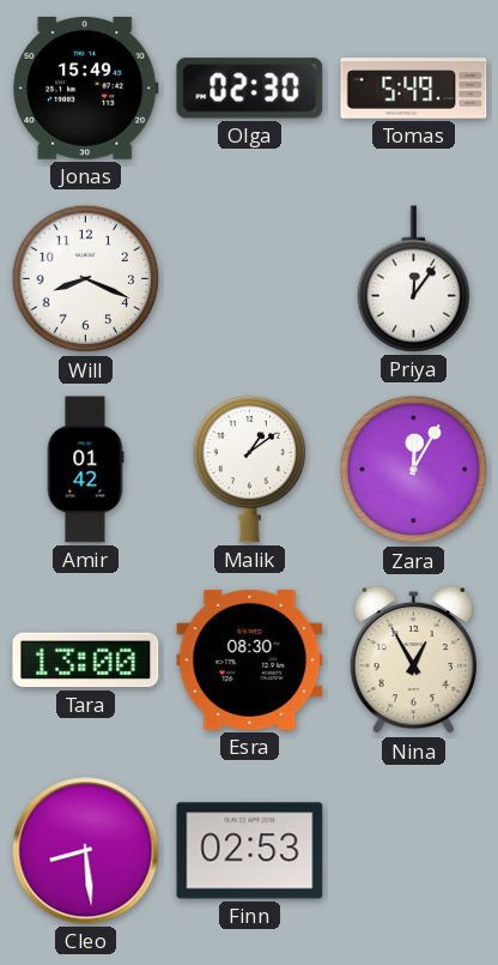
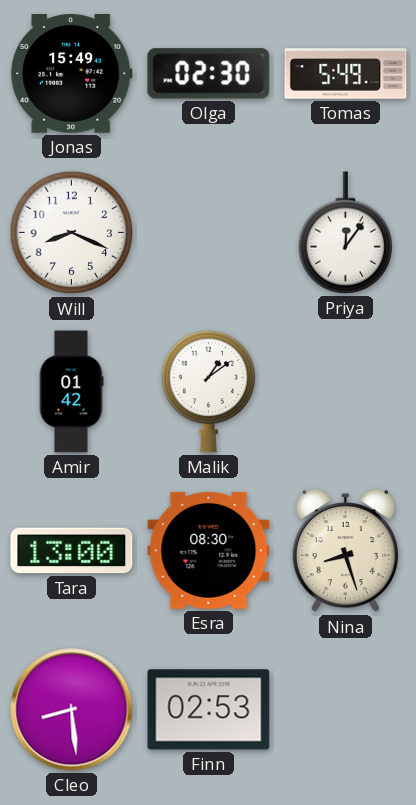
Zara: 12:05 -> none
Nina: 12:55 -> 8:27
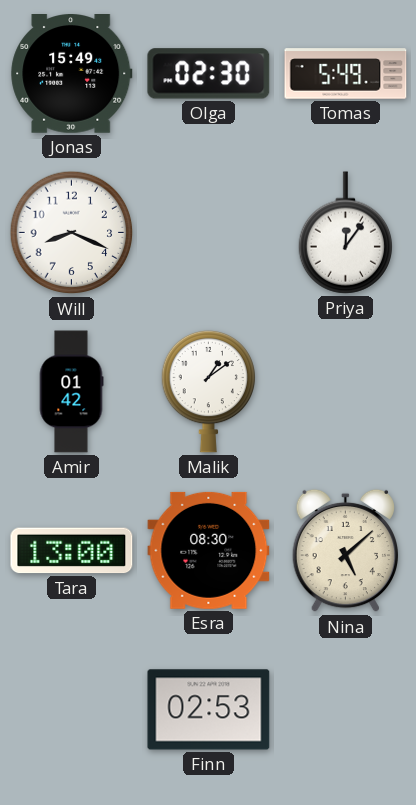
Nina: 8:27 -> 5:08
Cleo: 8:29 -> none
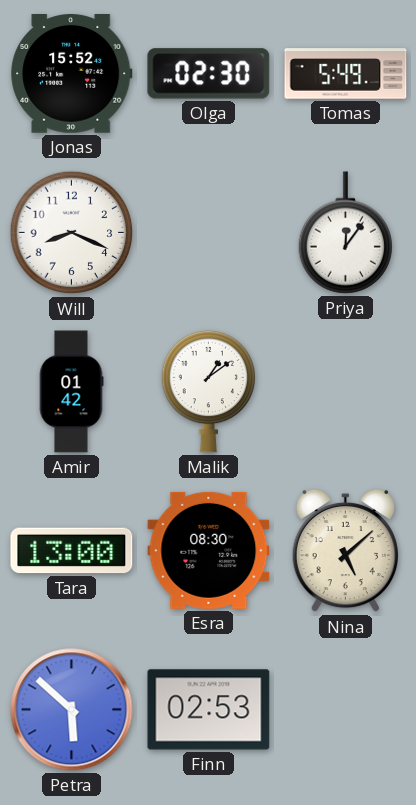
Jonas: 15:49 -> 15:52
Petra: none -> 5:52
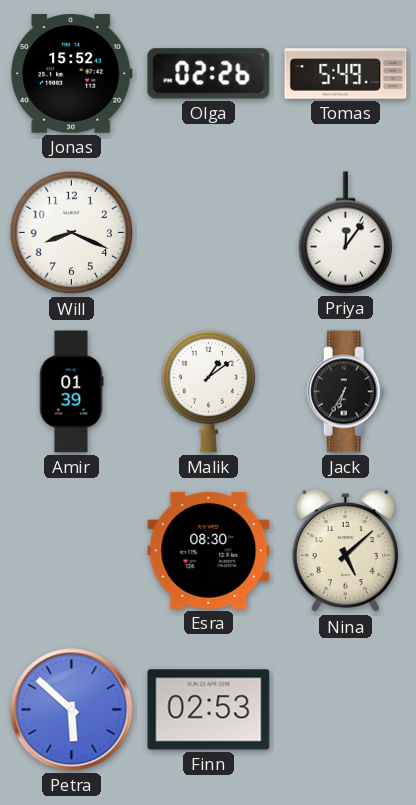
Olga: 02:30 -> 02:26
Amir: 01:42 -> 01:39
Jack: none -> 6:35
Tara: 13:00 -> none
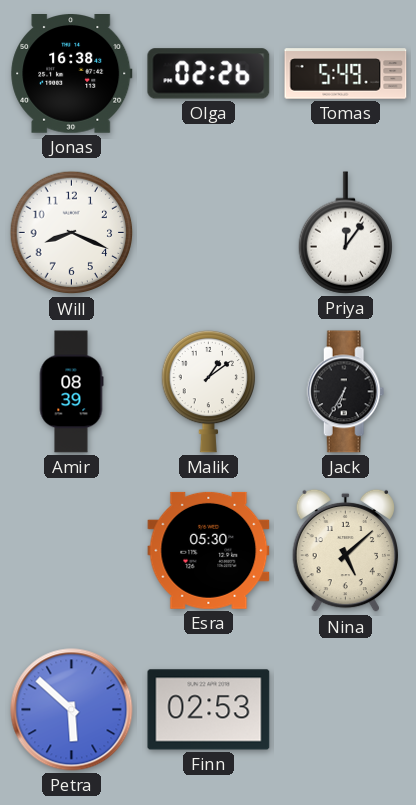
Jonas: 15:52 -> 16:38
Amir: 01:39 -> 08:39
Esra: 08:30 -> 05:30
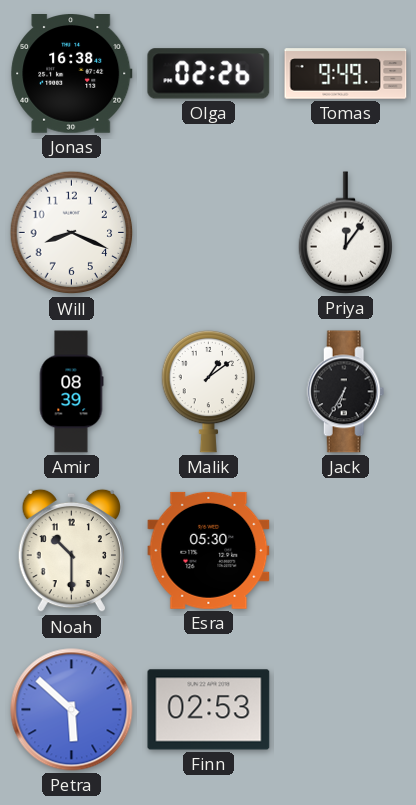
Tomas: 5:49 -> 9:49
Noah: none -> 10:30
Nina: 5:08 -> none
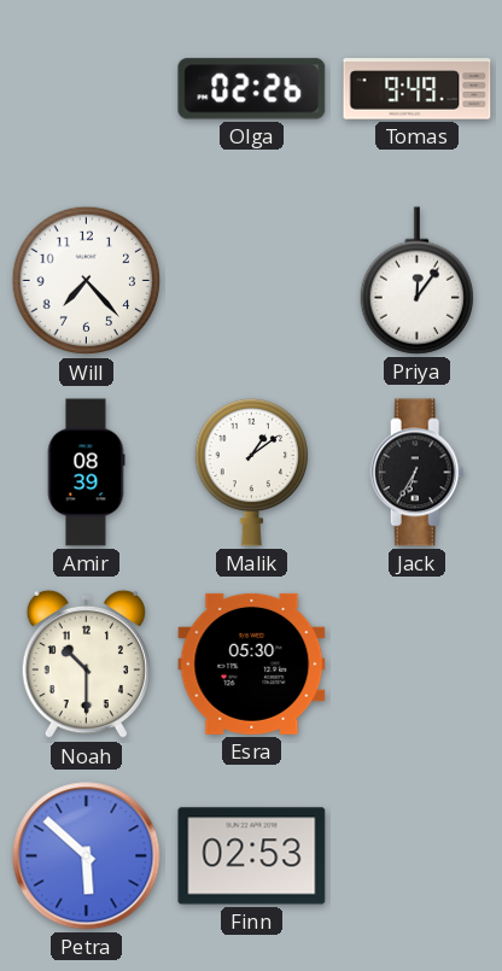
Jonas: 16:38 -> none
Will: 8:19 -> 7:23
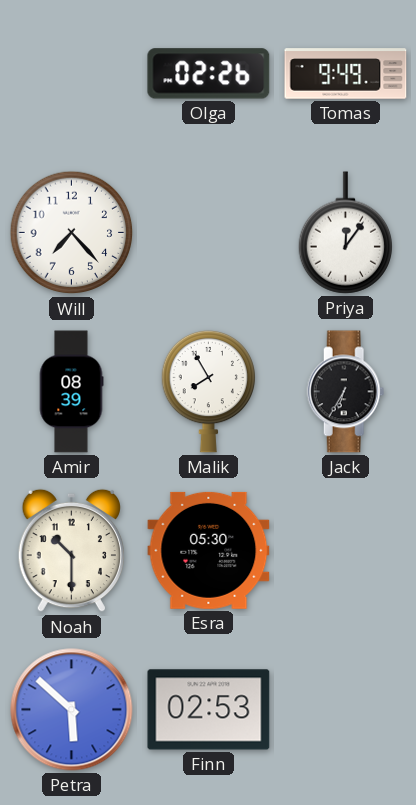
Malik: 1:09 -> 7:55
